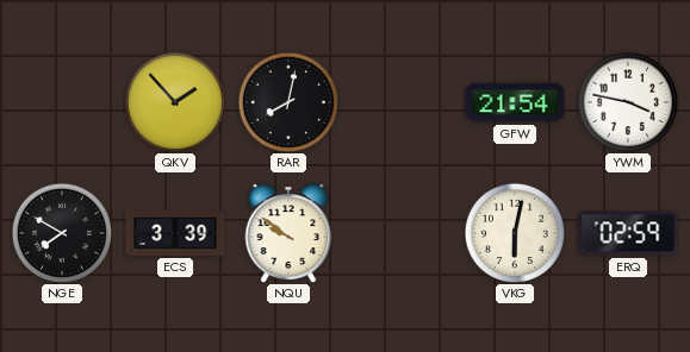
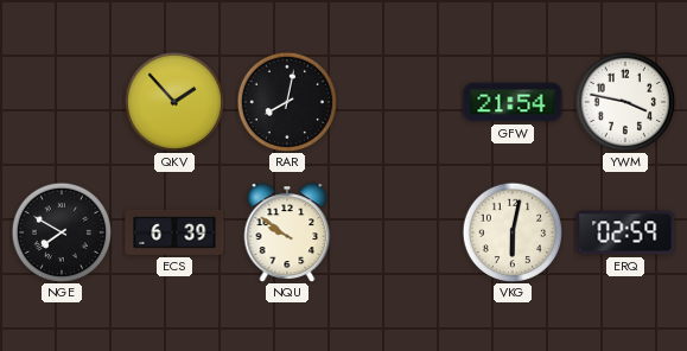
ECS: 3:39 -> 6:39
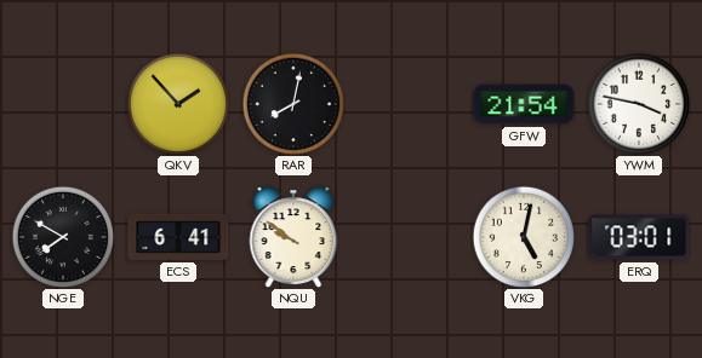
ECS: 6:39 -> 6:41
VKG: 6:02 -> 5:02
ERQ: 02:59 -> 03:01
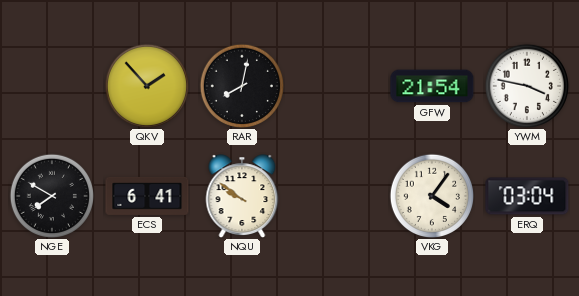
VKG: 5:02 -> 4:06
ERQ: 03:01 -> 03:04
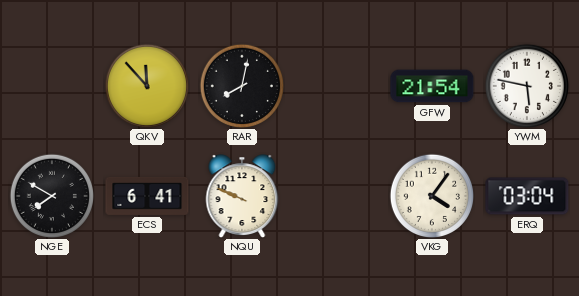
QKV: 1:53 -> 11:53
YWM: 3:47 -> 5:47
NQU: 9:51 -> 9:49
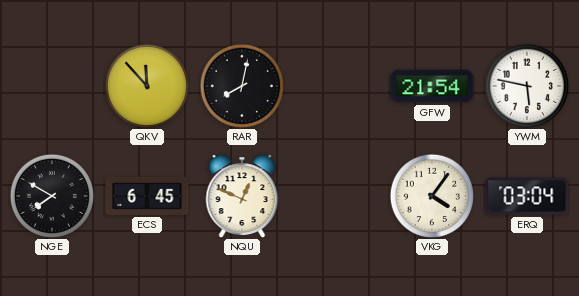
ECS: 6:41 -> 6:45
NQU: 9:49 -> 12:49
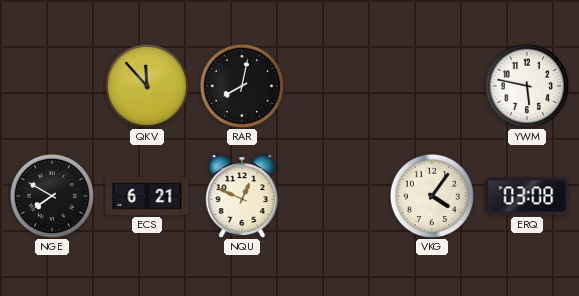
GFW: 21:54 -> none
ECS: 6:45 -> 6:21
ERQ: 03:04 -> 03:08
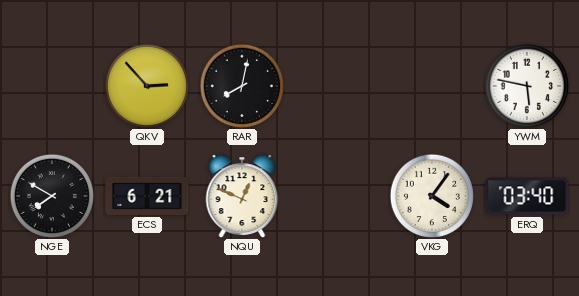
QKV: 11:53 -> 2:53
ERQ: 03:08 -> 03:40
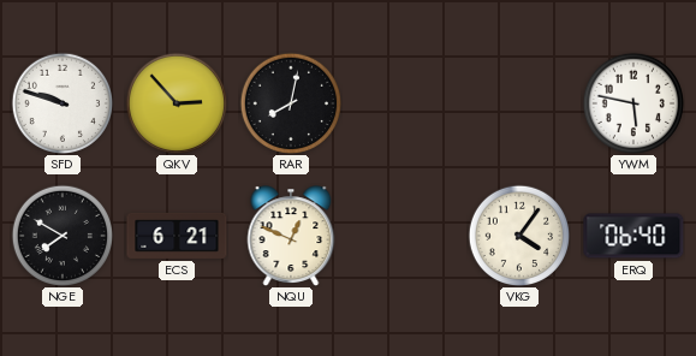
SFD: none -> 9:48
ERQ: 03:40 -> 06:40
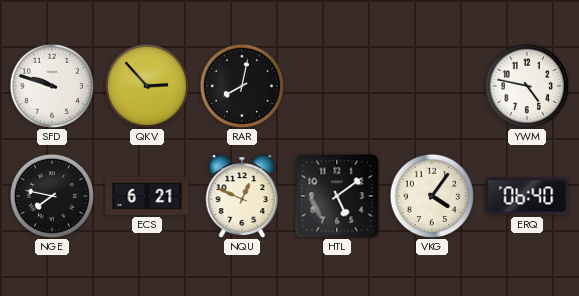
YWM: 5:47 -> 4:47
NGE: 7:50 -> 7:47
HTL: none -> 5:09
